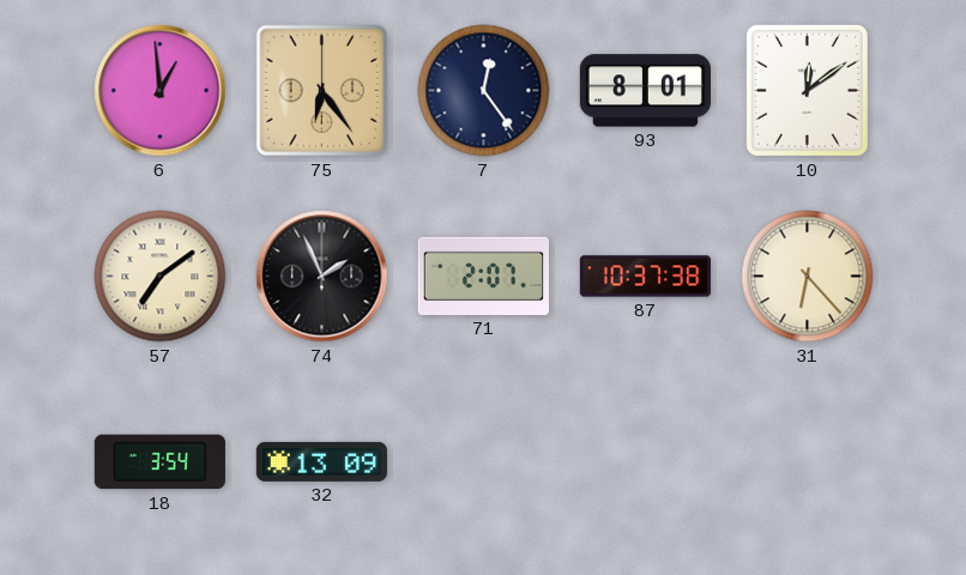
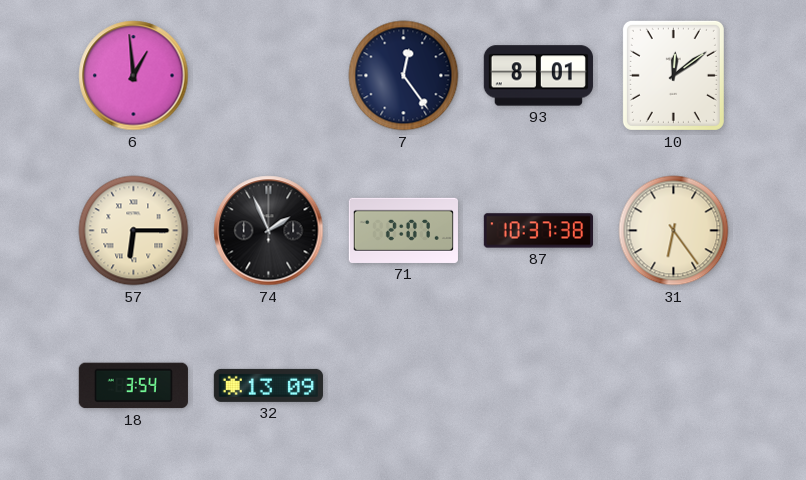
75: 6:24 -> none
57: 7:09 -> 6:15
31: 6:23 -> 6:24
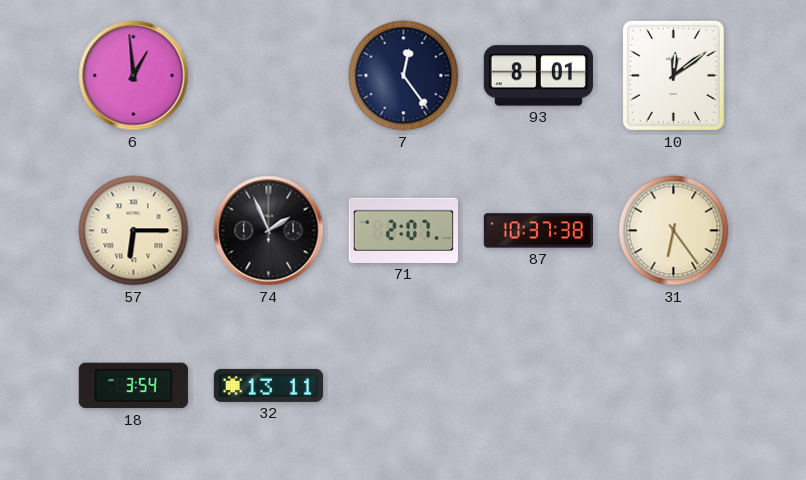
32: 13:09 -> 13:11
